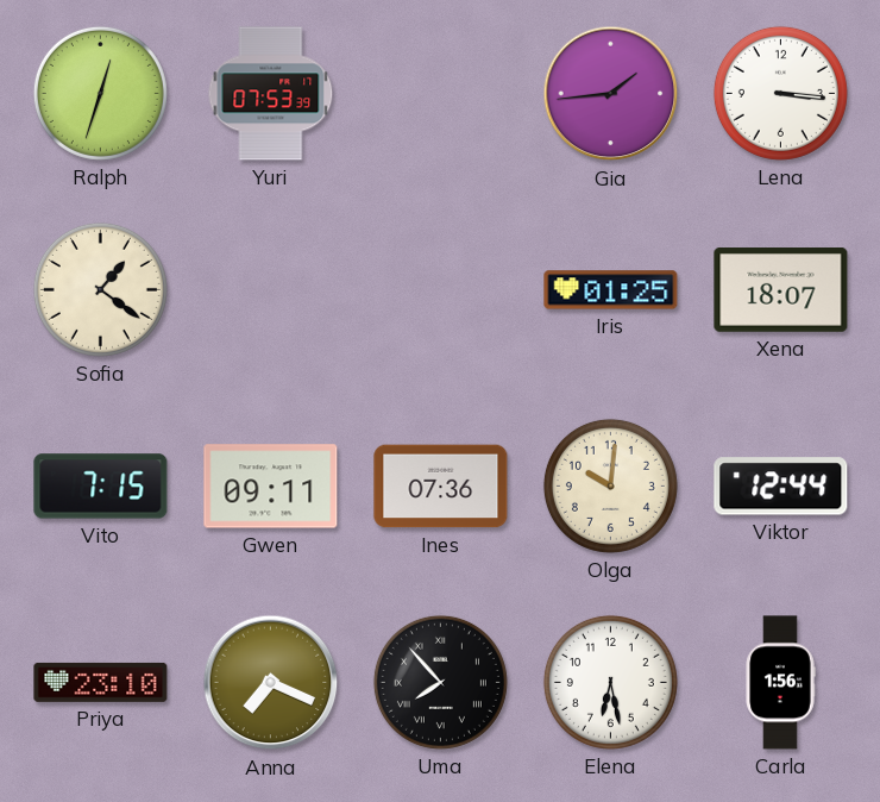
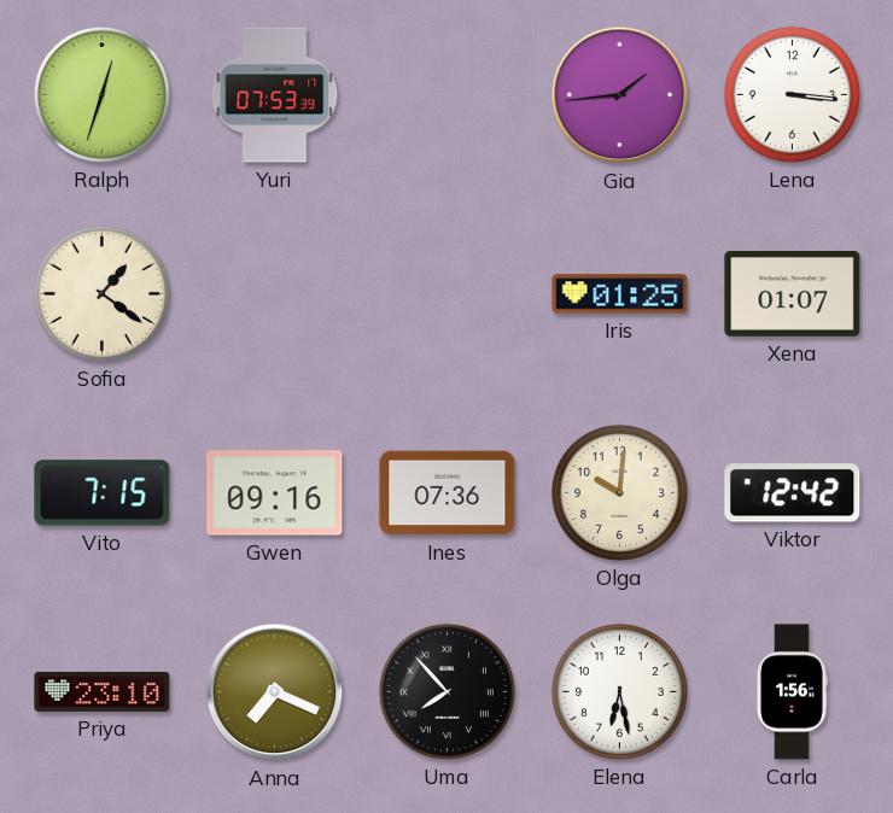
Xena: 18:07 -> 01:07
Gwen: 09:11 -> 09:16
Viktor: 12:44 -> 12:42
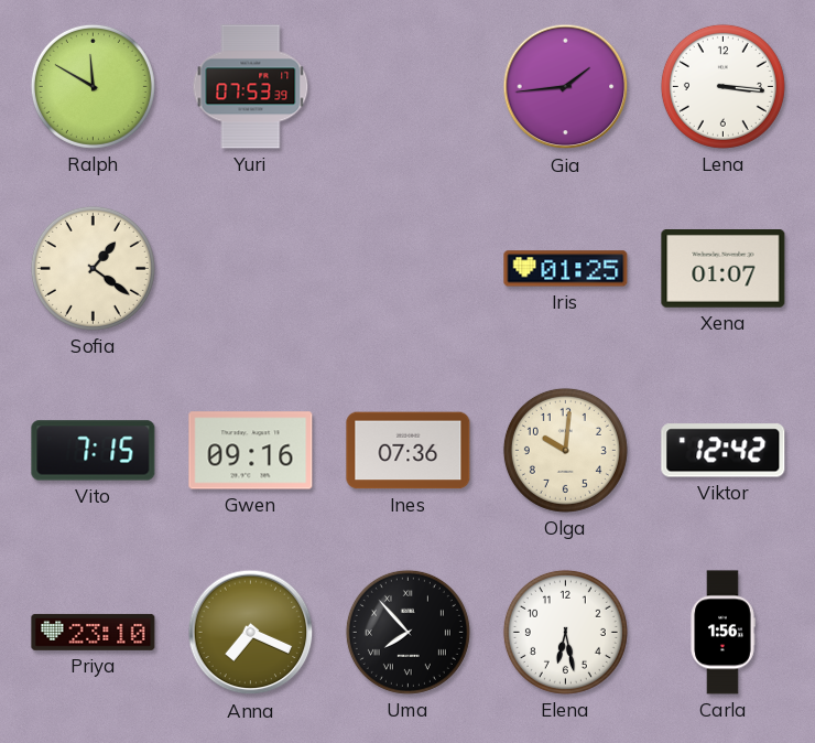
Ralph: 12:33 -> 11:50
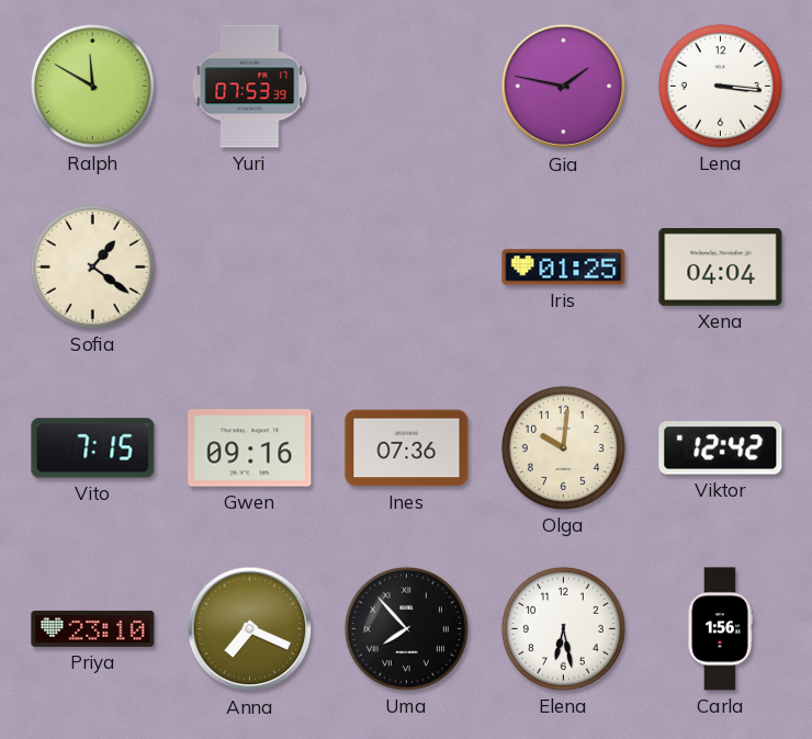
Gia: 1:44 -> 1:47
Xena: 01:07 -> 04:04
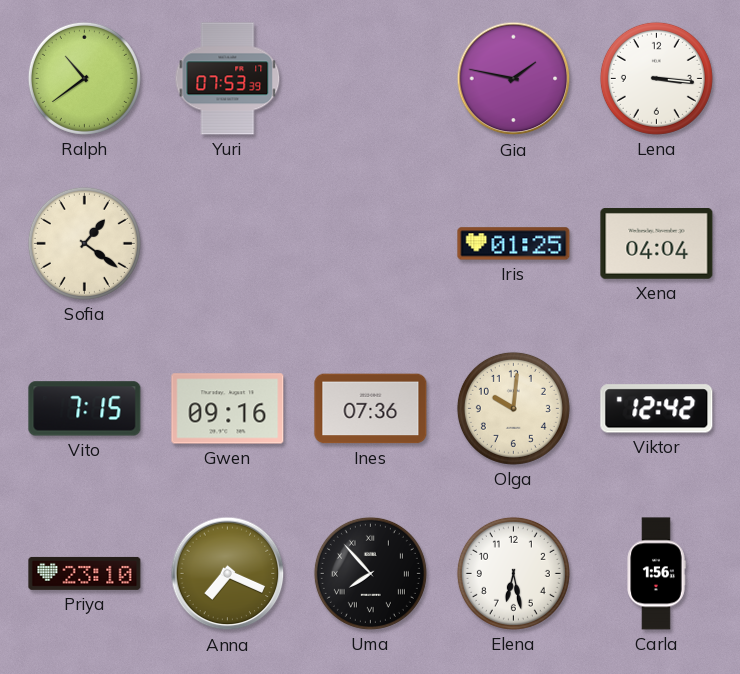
Ralph: 11:50 -> 10:39
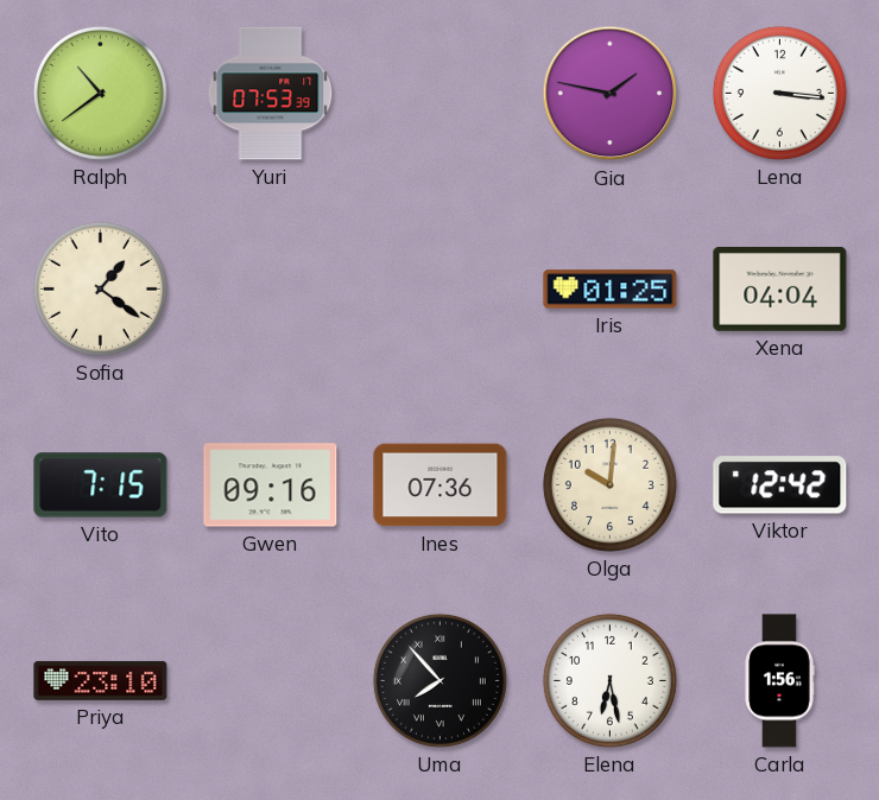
Anna: 7:19 -> none
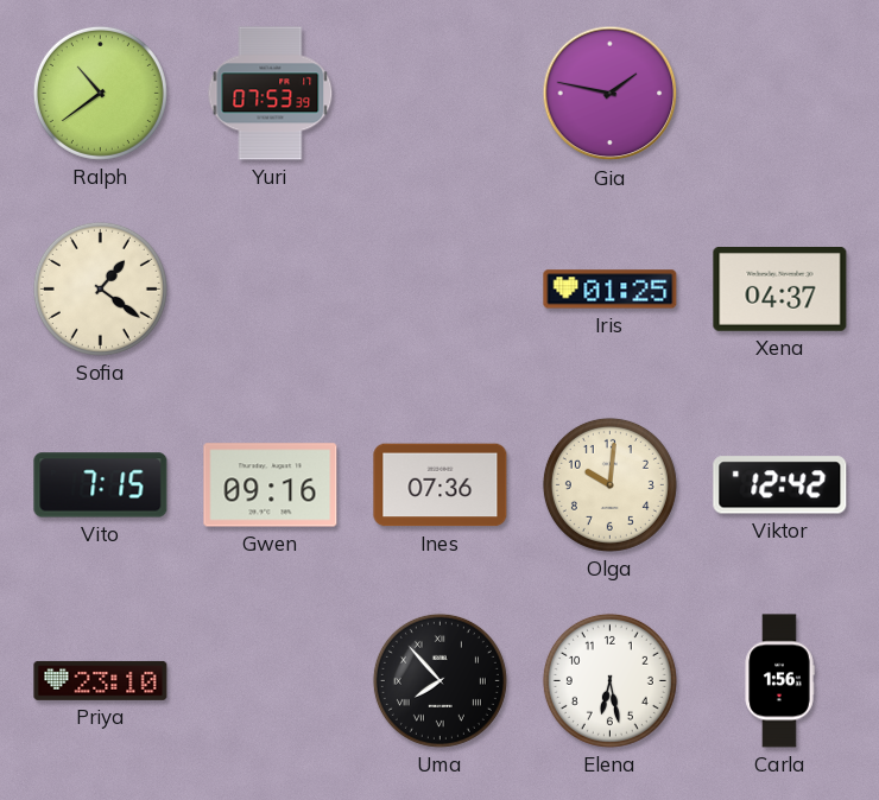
Lena: 3:16 -> none
Xena: 04:04 -> 04:37
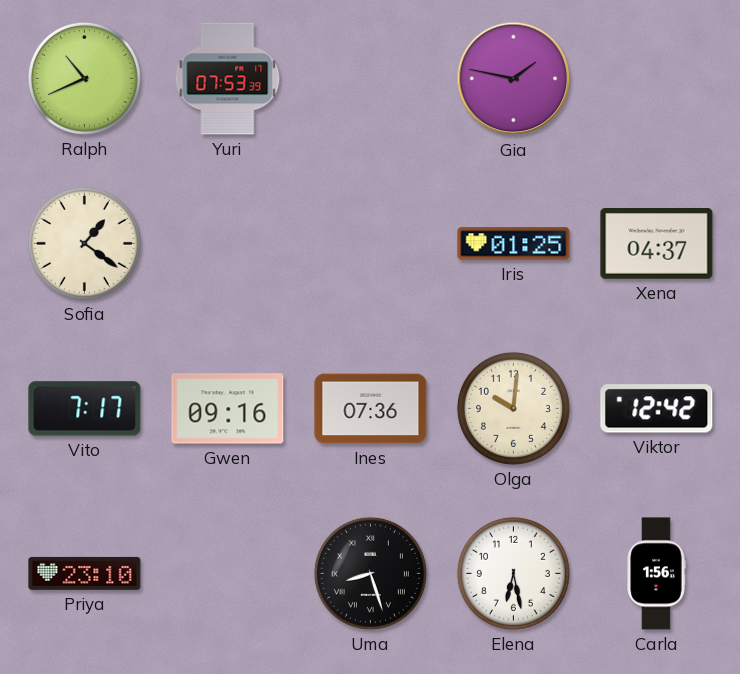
Ralph: 10:39 -> 10:41
Vito: 7:15 -> 7:17
Uma: 7:53 -> 8:27
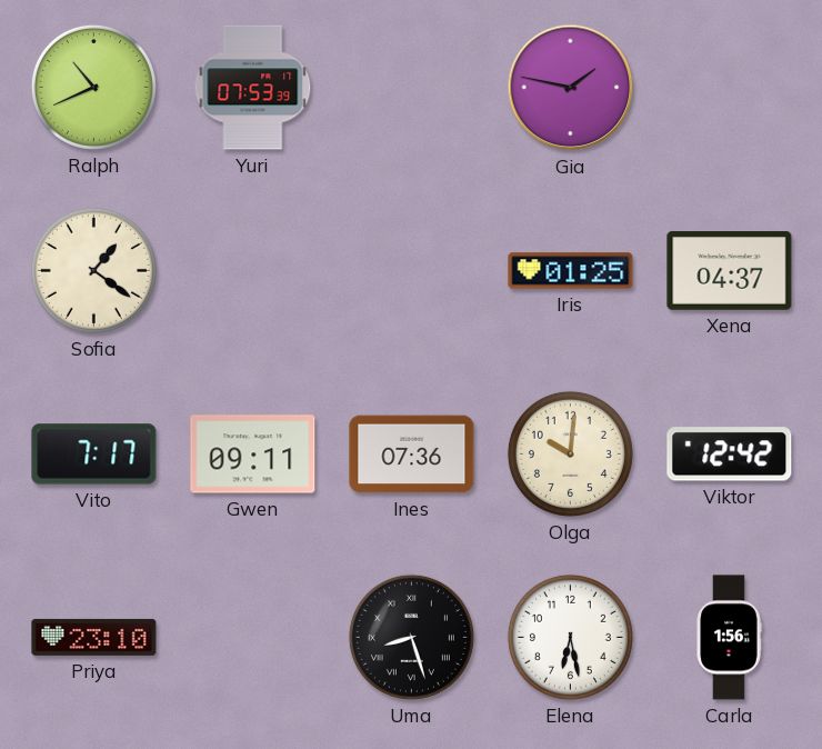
Gwen: 09:16 -> 09:11
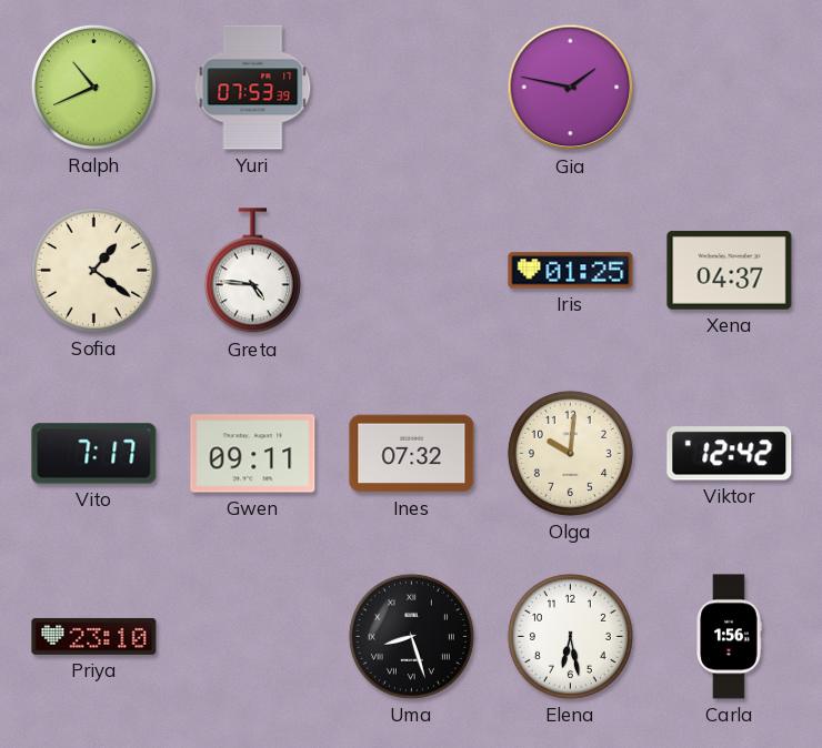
Greta: none -> 4:46
Ines: 07:36 -> 07:32
